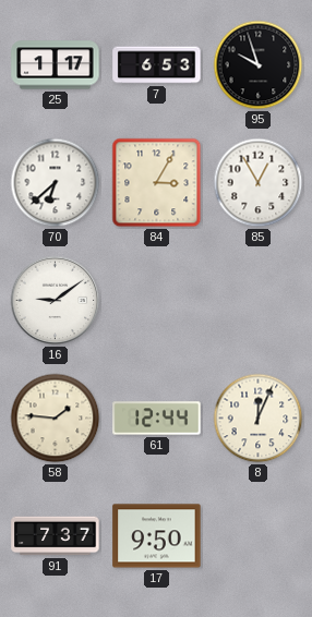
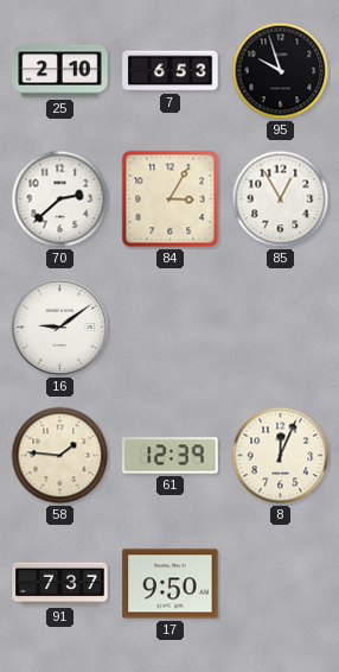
25: 1:17 -> 2:10
70: 6:38 -> 2:38
61: 12:44 -> 12:39
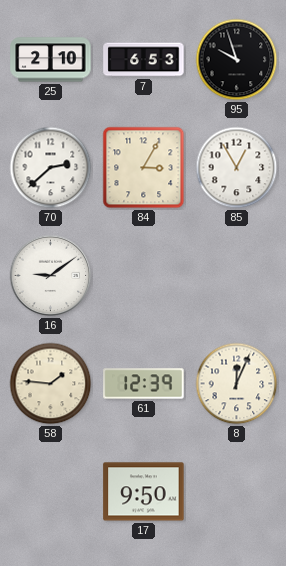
91: 7:37 -> none
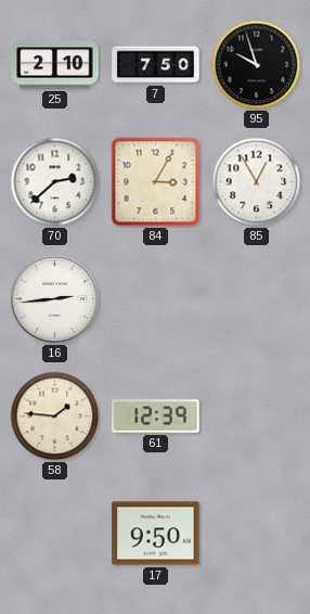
7: 6:53 -> 7:50
16: 9:09 -> 2:44
8: 12:04 -> none
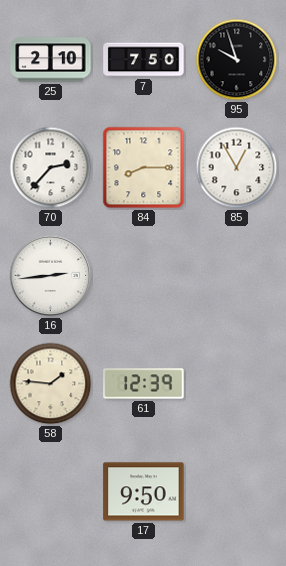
70: 2:38 -> 2:37
84: 3:05 -> 8:15
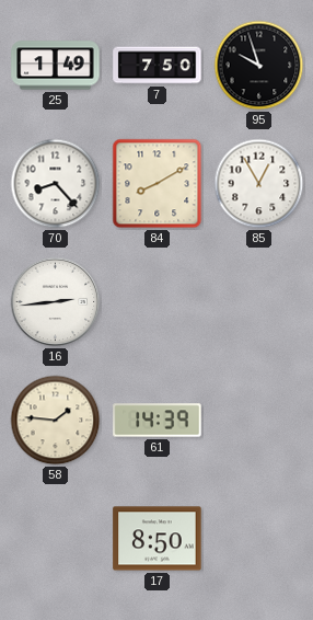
25: 2:10 -> 1:49
70: 2:37 -> 8:23
84: 8:15 -> 8:10
61: 12:39 -> 14:39
17: 9:50 -> 8:50
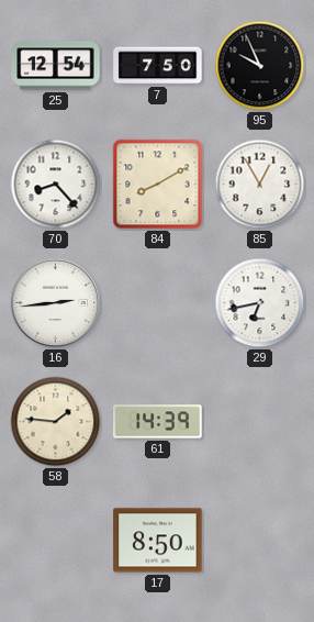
25: 1:49 -> 12:54
95: 9:57 -> 9:56
29: none -> 6:43
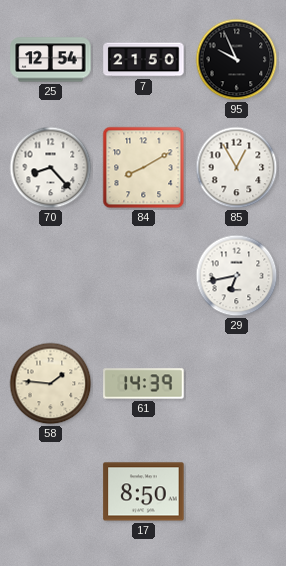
7: 7:50 -> 21:50
16: 2:44 -> none
